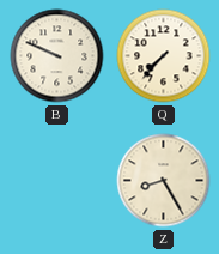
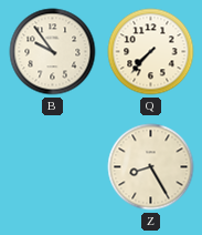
B: 9:49 -> 9:54
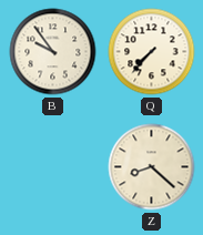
Z: 8:25 -> 8:22
